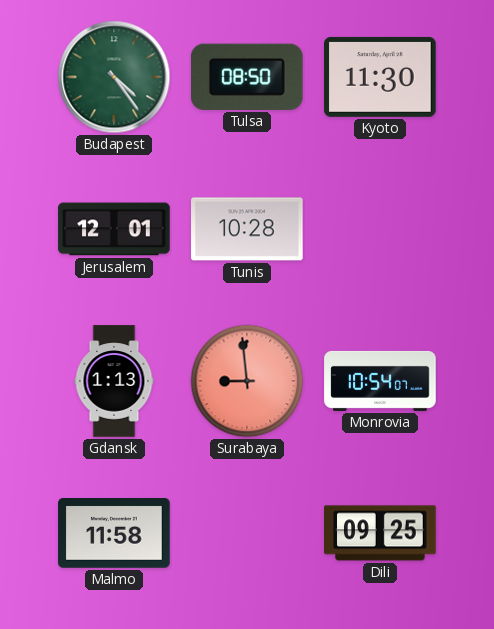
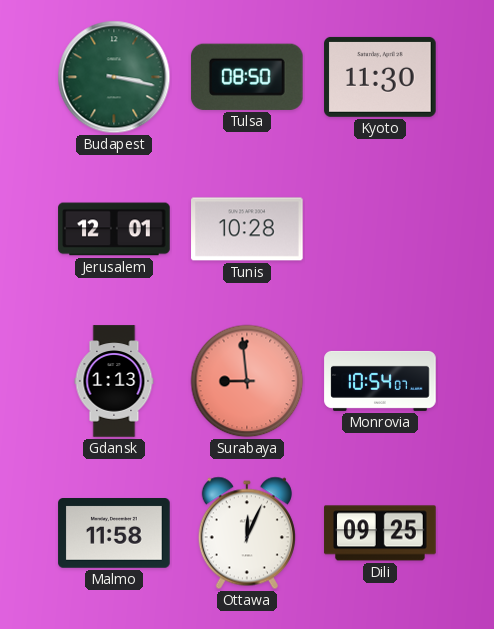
Budapest: 4:24 -> 3:17
Ottawa: none -> 12:04
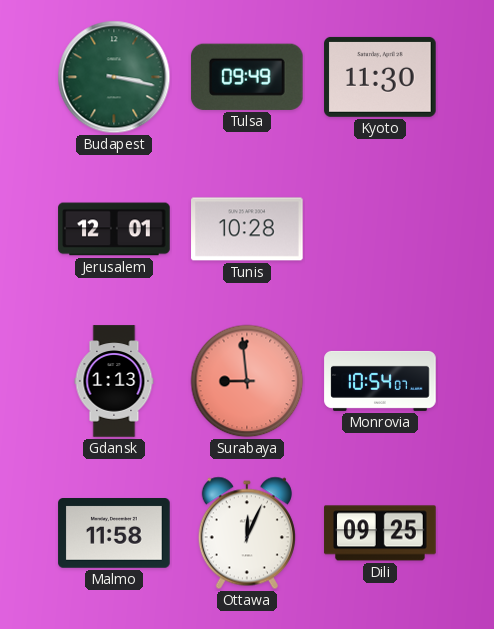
Tulsa: 08:50 -> 09:49
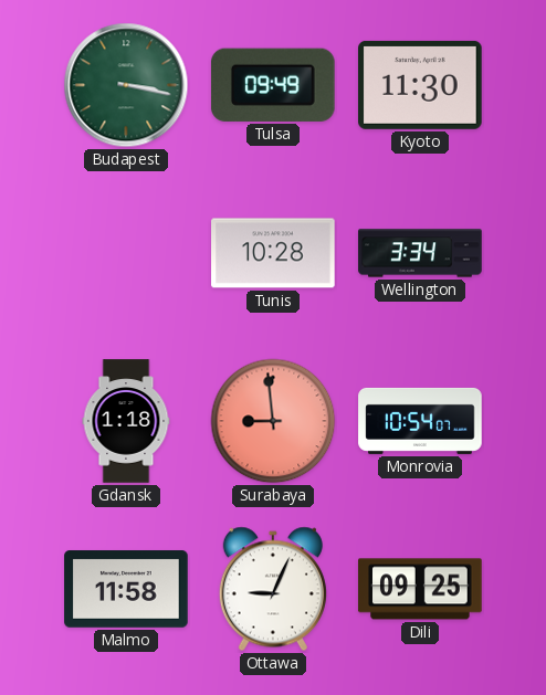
Jerusalem: 12:01 -> none
Wellington: none -> 3:34
Gdansk: 1:13 -> 1:18
Ottawa: 12:04 -> 9:04
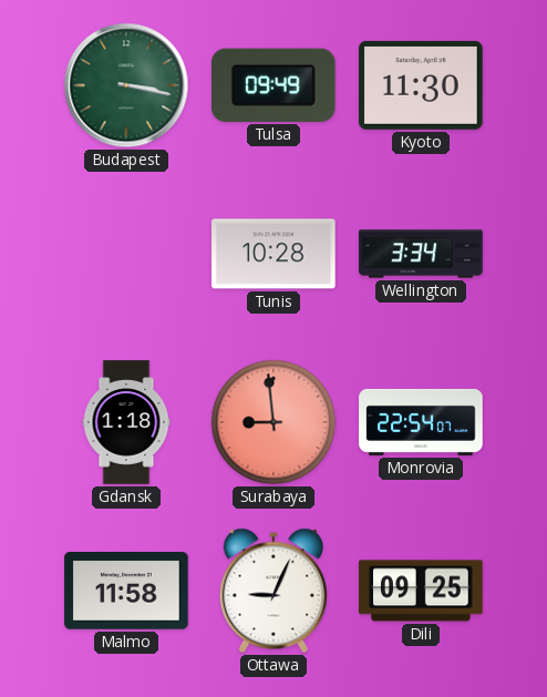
Monrovia: 10:54 -> 22:54
